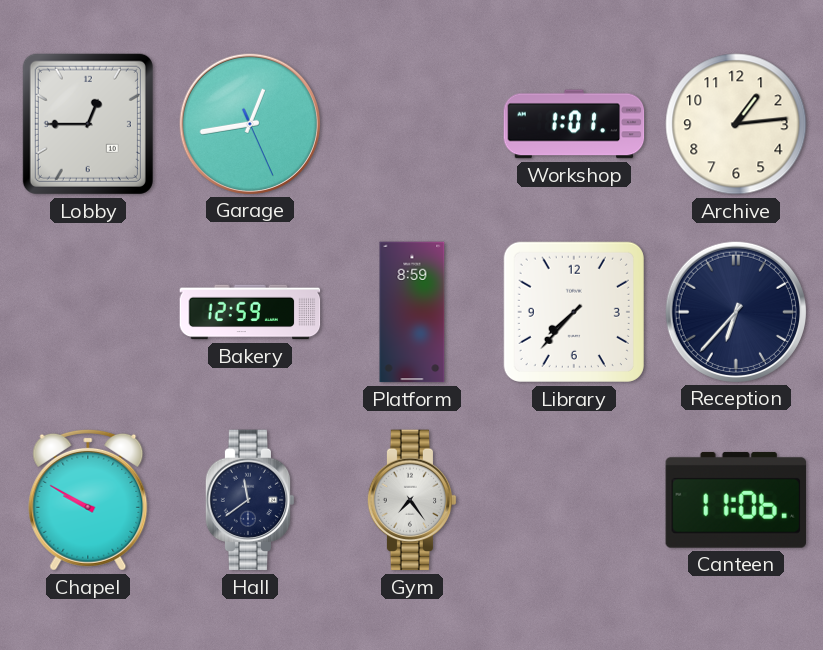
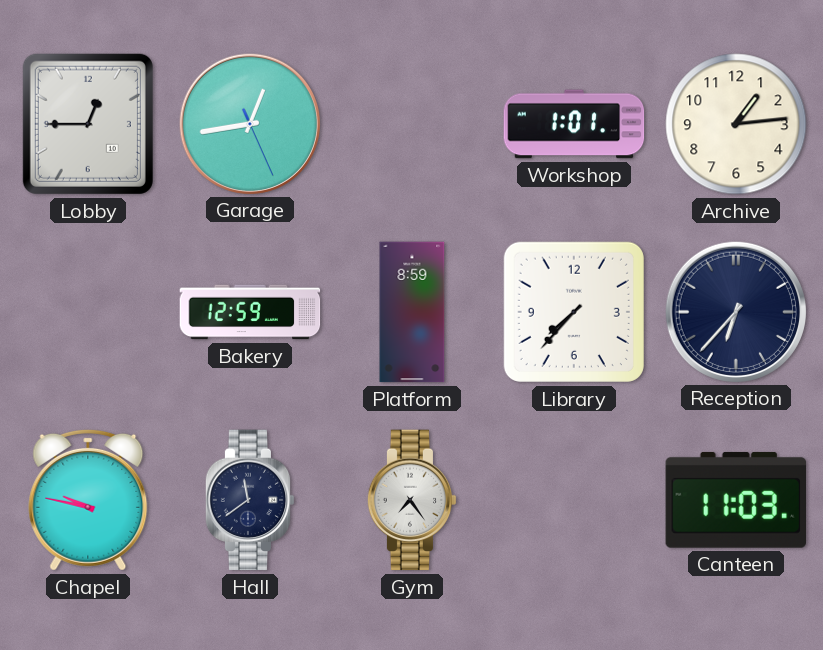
Chapel: 9:50 -> 9:47
Canteen: 11:06 -> 11:03
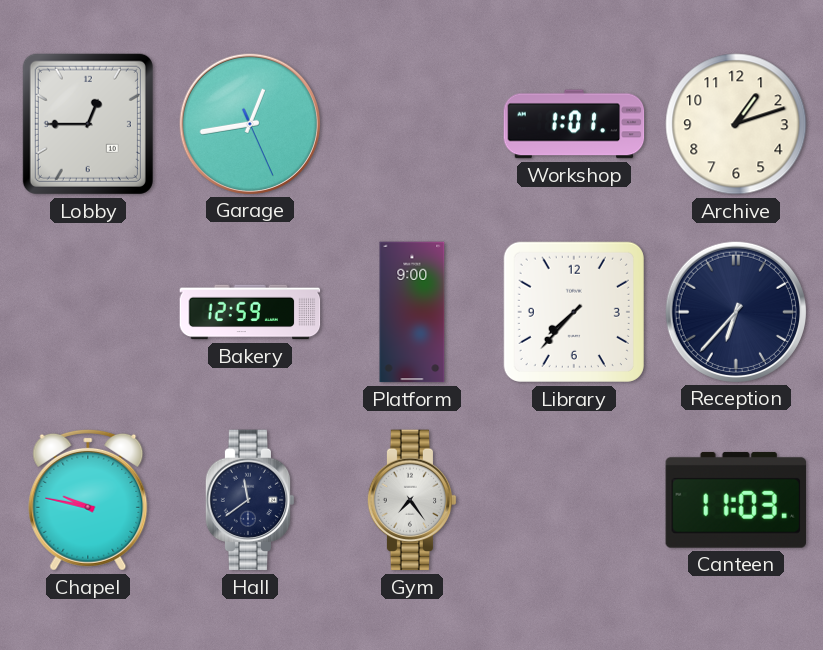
Archive: 1:14 -> 1:12
Platform: 8:59 -> 9:00
